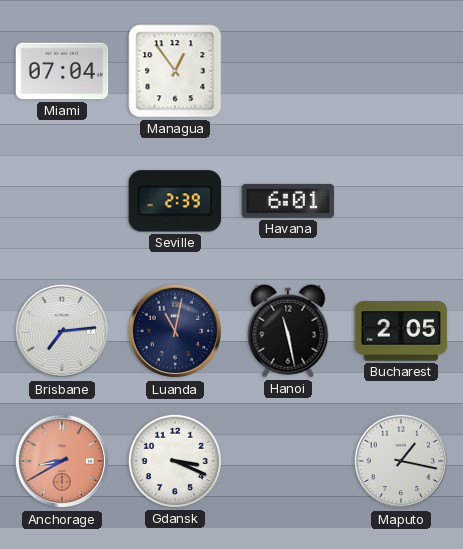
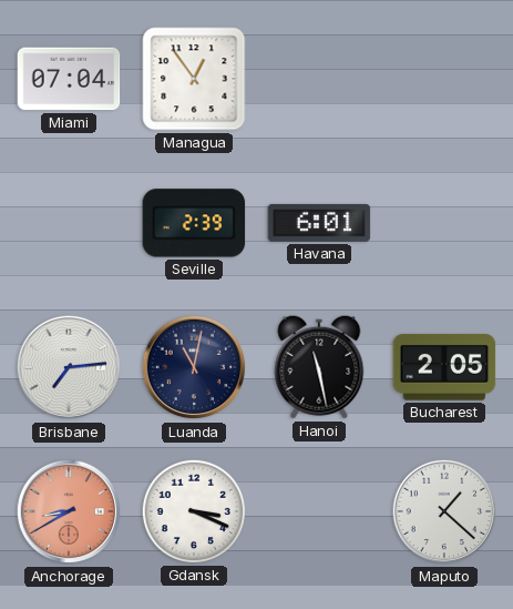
Maputo: 1:17 -> 1:22
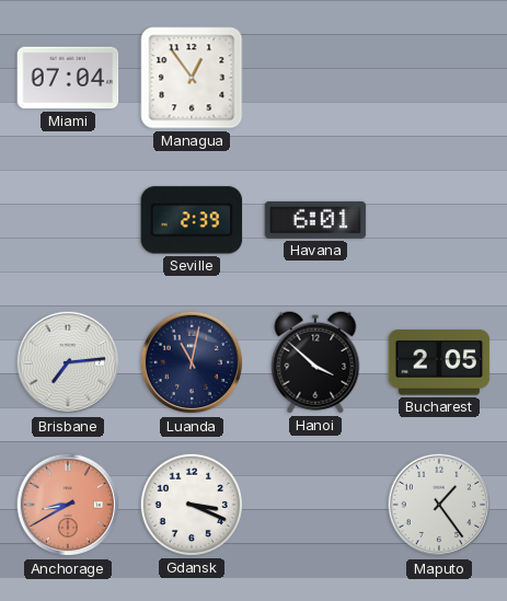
Hanoi: 11:28 -> 3:52
Maputo: 1:22 -> 1:24
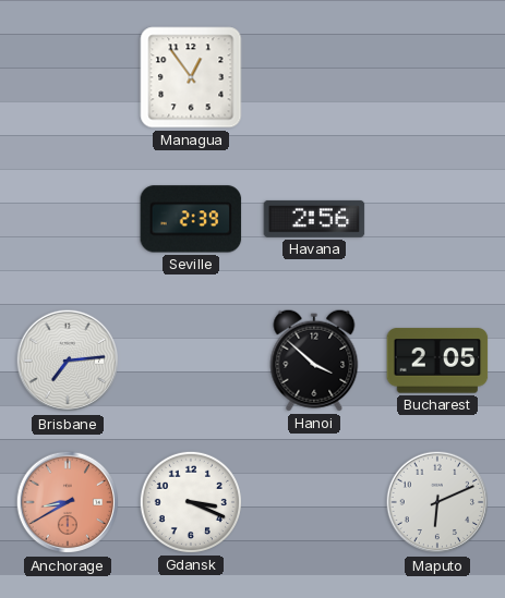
Miami: 07:04 -> none
Havana: 6:01 -> 2:56
Luanda: 11:02 -> none
Maputo: 1:24 -> 6:11
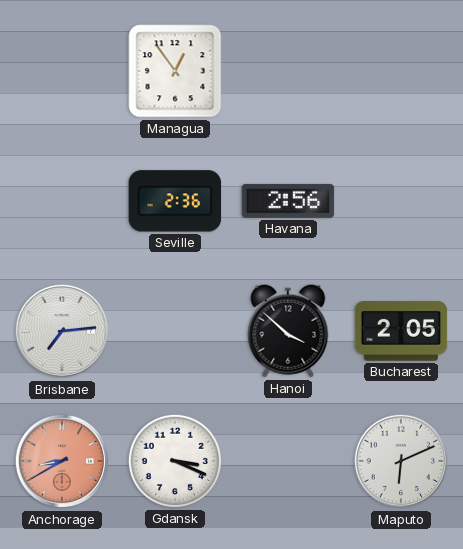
Seville: 2:39 -> 2:36
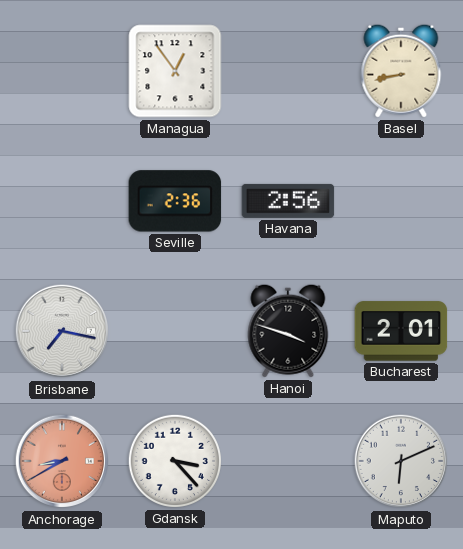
Basel: none -> 8:43
Brisbane: 7:14 -> 7:17
Hanoi: 3:52 -> 3:48
Bucharest: 2:05 -> 2:01
Gdansk: 3:19 -> 3:23
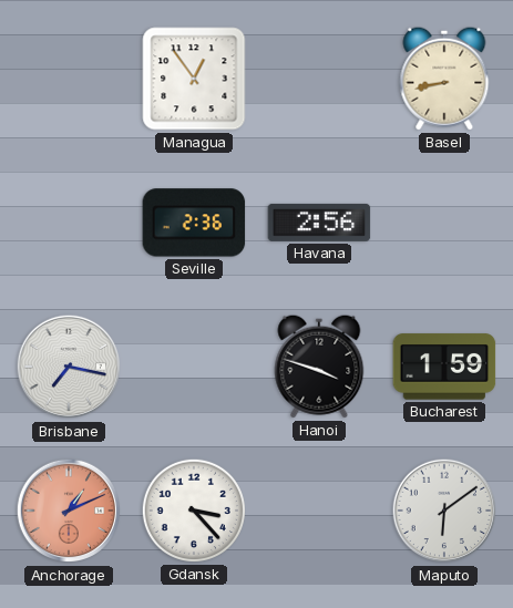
Bucharest: 2:01 -> 1:59
Anchorage: 8:40 -> 1:11
Maputo: 6:11 -> 6:09
